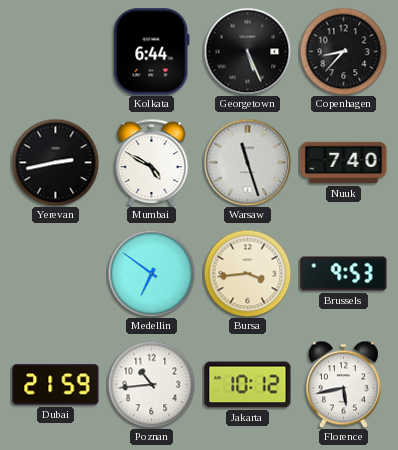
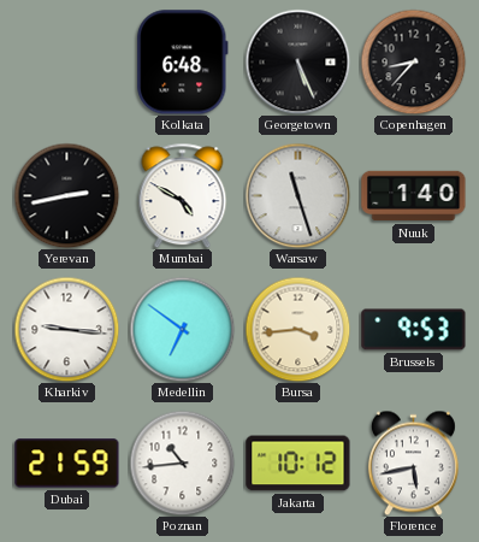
Kolkata: 6:44 -> 6:48
Nuuk: 7:40 -> 1:40
Kharkiv: none -> 9:16
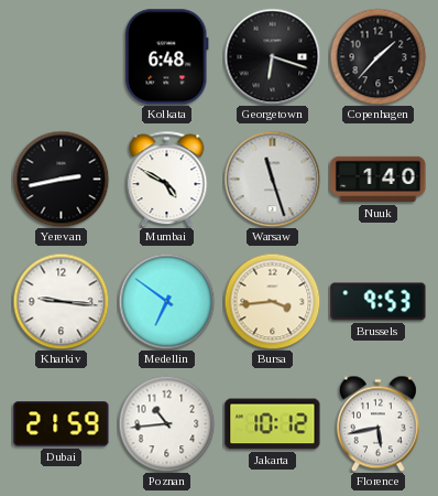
Georgetown: 5:26 -> 6:18
Copenhagen: 8:37 -> 1:37
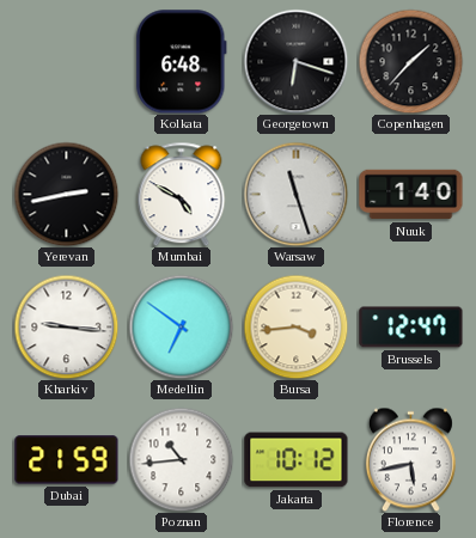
Brussels: 9:53 -> 12:47
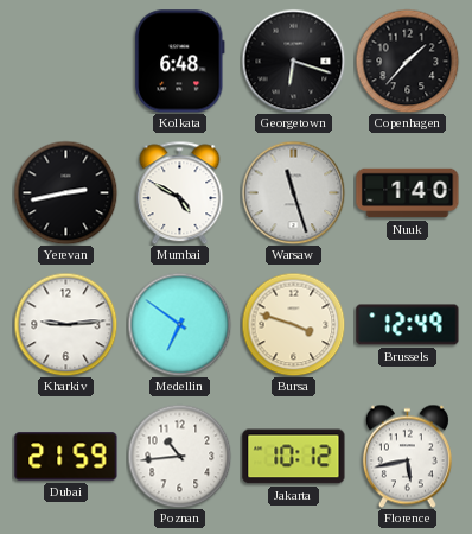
Kharkiv: 9:16 -> 9:14
Bursa: 3:44 -> 3:48
Brussels: 12:47 -> 12:49
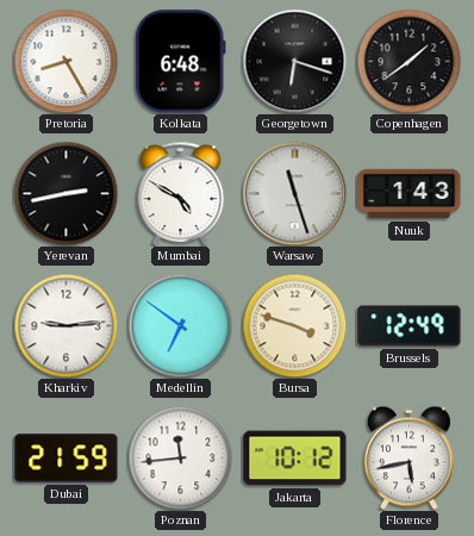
Pretoria: none -> 8:25
Copenhagen: 1:37 -> 1:39
Nuuk: 1:40 -> 1:43
Poznan: 10:44 -> 11:44
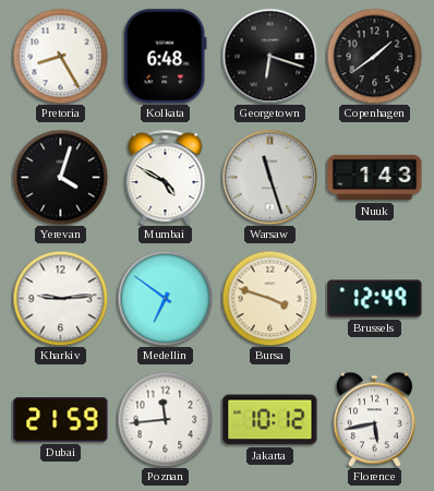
Yerevan: 2:43 -> 4:03
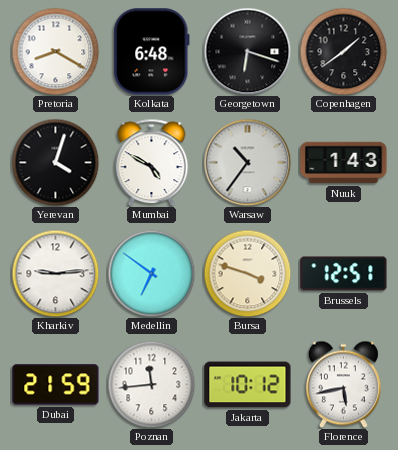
Pretoria: 8:25 -> 8:20
Warsaw: 11:27 -> 10:36
Brussels: 12:49 -> 12:51
